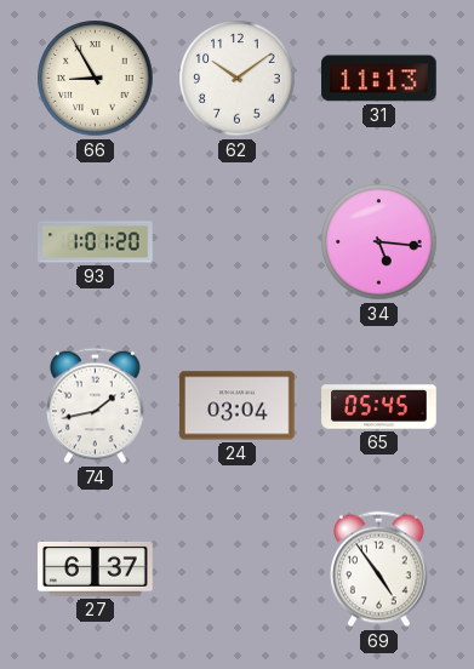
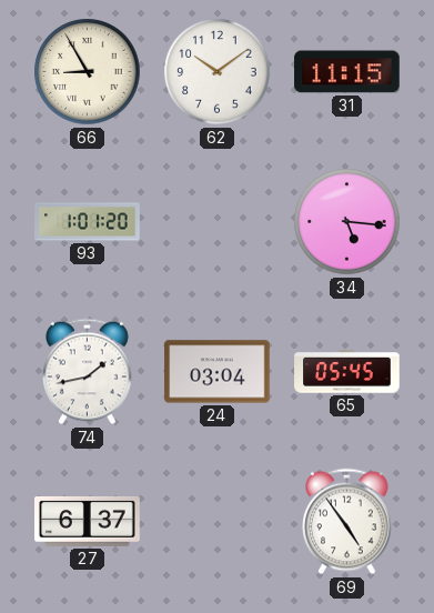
31: 11:13 -> 11:15
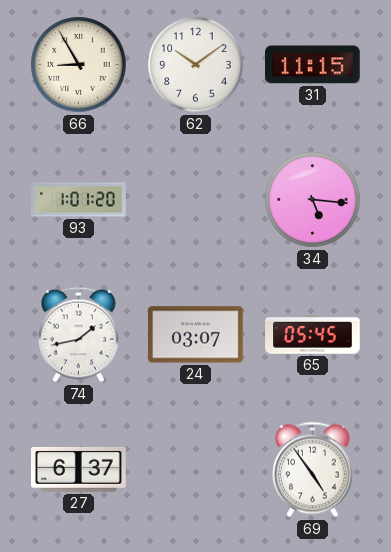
24: 03:04 -> 03:07
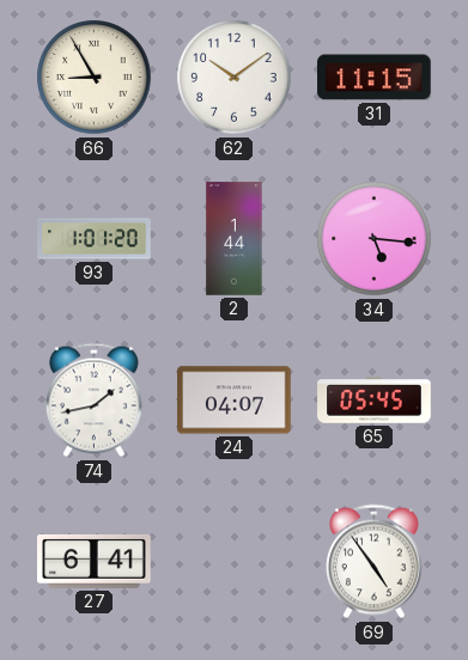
2: none -> 1:44
24: 03:07 -> 04:07
27: 6:37 -> 6:41
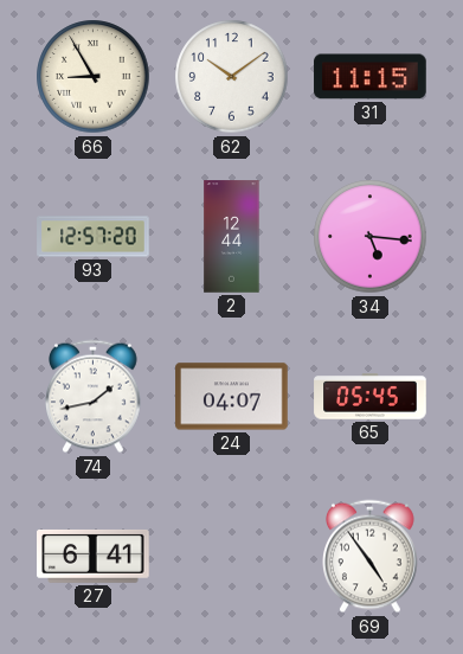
93: 1:01 -> 12:57
2: 1:44 -> 12:44
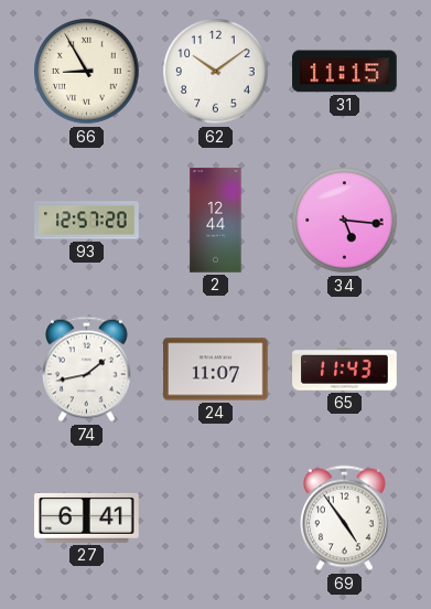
24: 04:07 -> 11:07
65: 05:45 -> 11:43
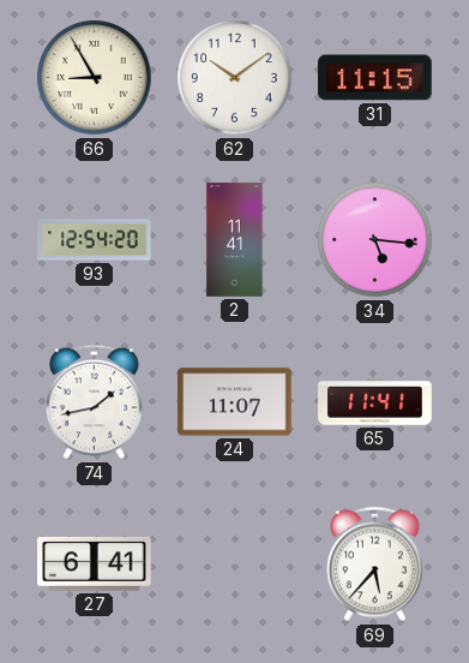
93: 12:57 -> 12:54
2: 12:44 -> 11:41
65: 11:43 -> 11:41
69: 4:54 -> 5:37
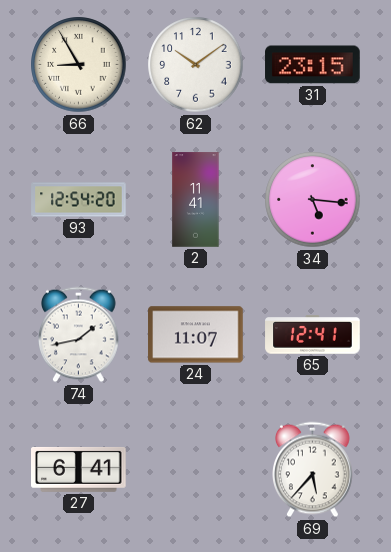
31: 11:15 -> 23:15
65: 11:41 -> 12:41
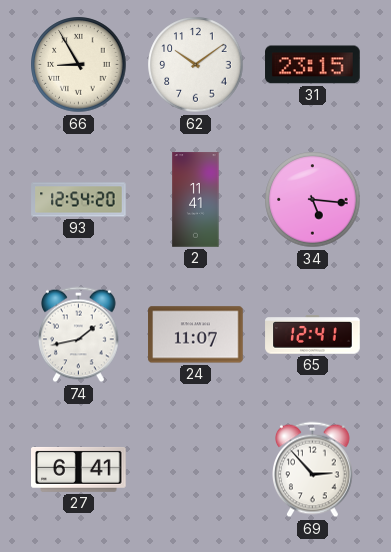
69: 5:37 -> 2:53
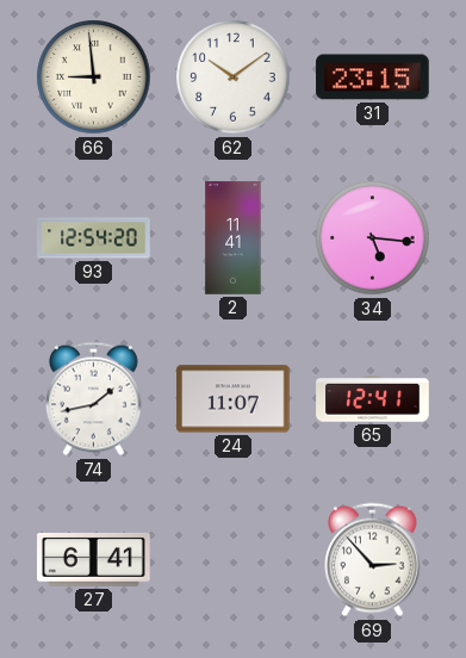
66: 8:55 -> 8:59
